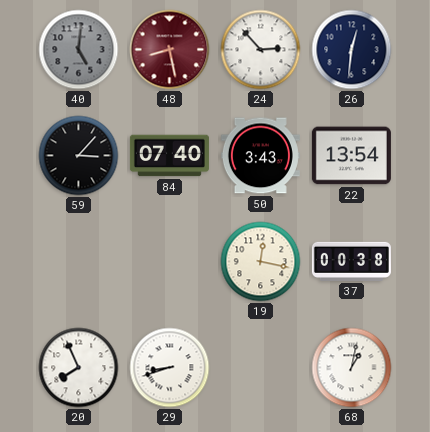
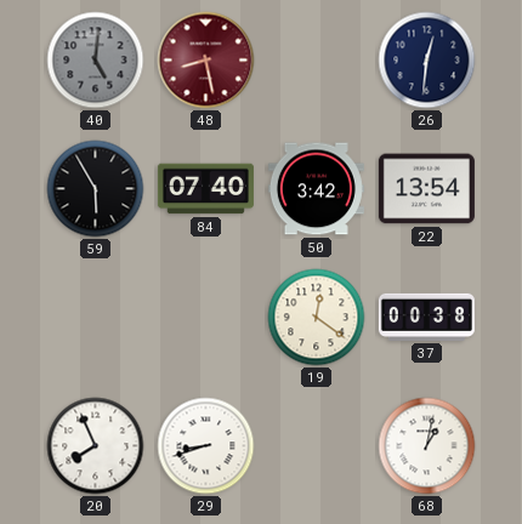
24: 2:53 -> none
59: 3:07 -> 5:55
50: 3:43 -> 3:42
19: 12:17 -> 12:21
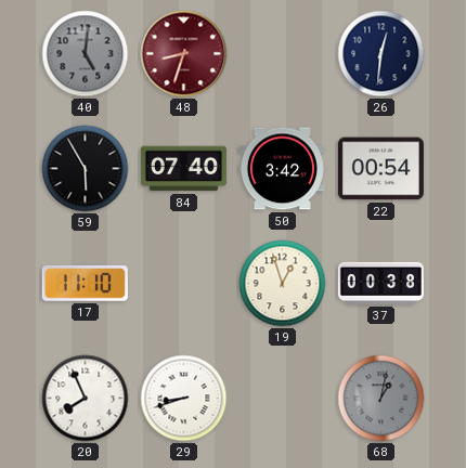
48: 8:28 -> 8:33
22: 13:54 -> 00:54
17: none -> 11:10
19: 12:21 -> 12:57
68 dial: white -> grey
